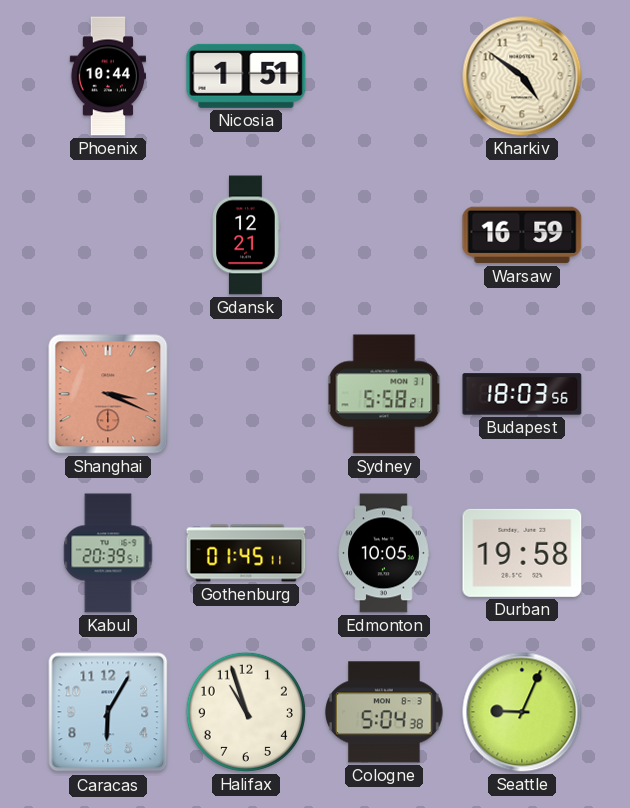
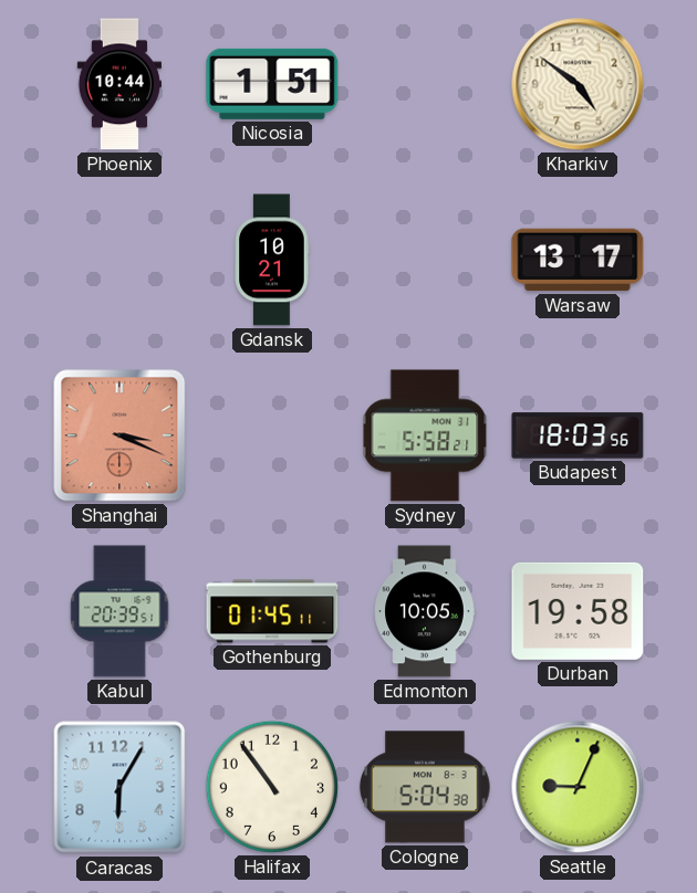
Gdansk: 12:21 -> 10:21
Warsaw: 16:59 -> 13:17
Halifax: 10:57 -> 10:54
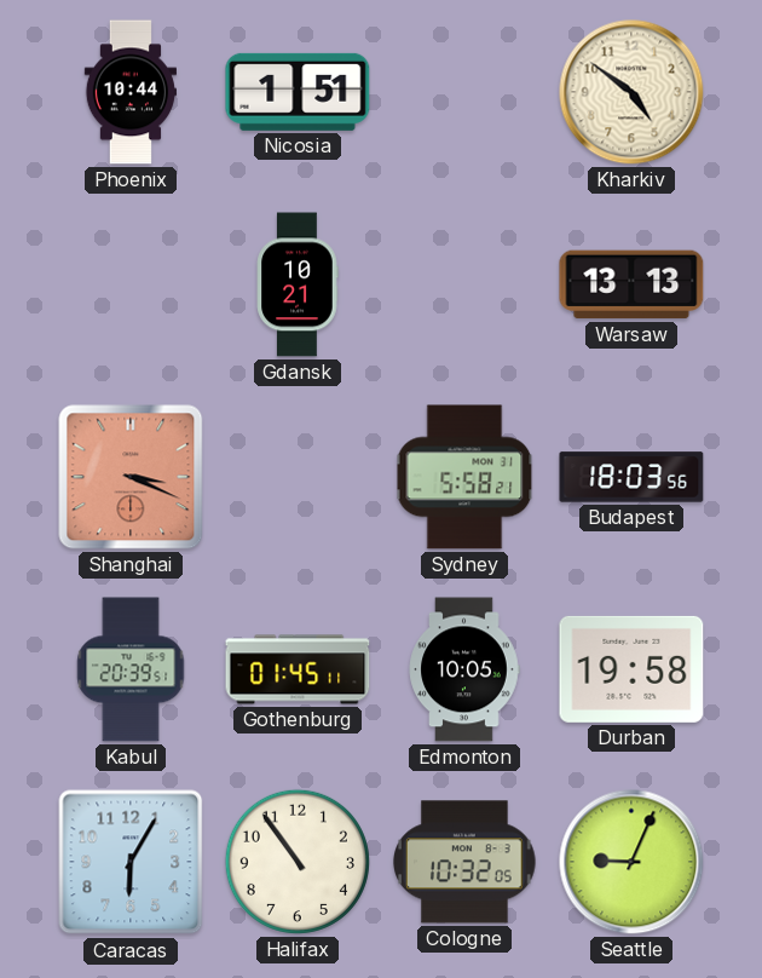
Warsaw: 13:17 -> 13:13
Cologne: 5:04 -> 10:32
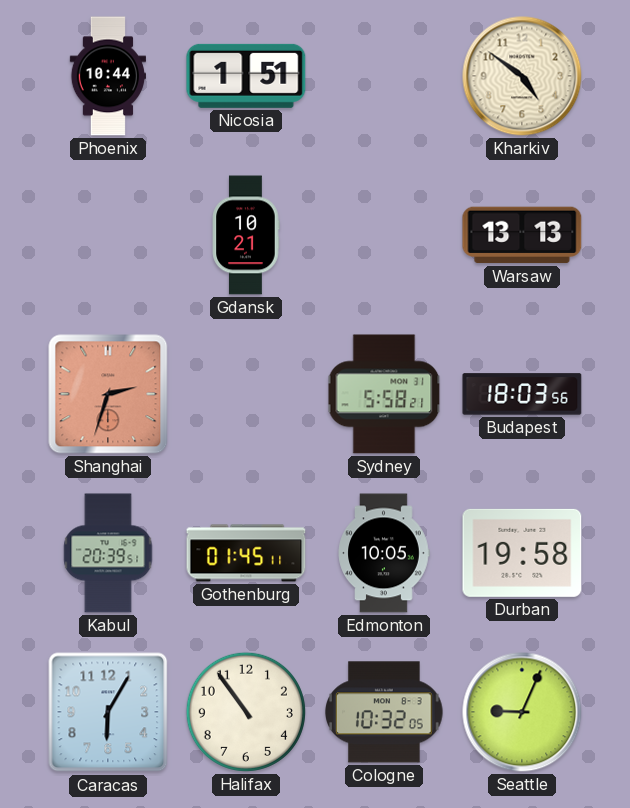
Shanghai: 3:19 -> 2:33
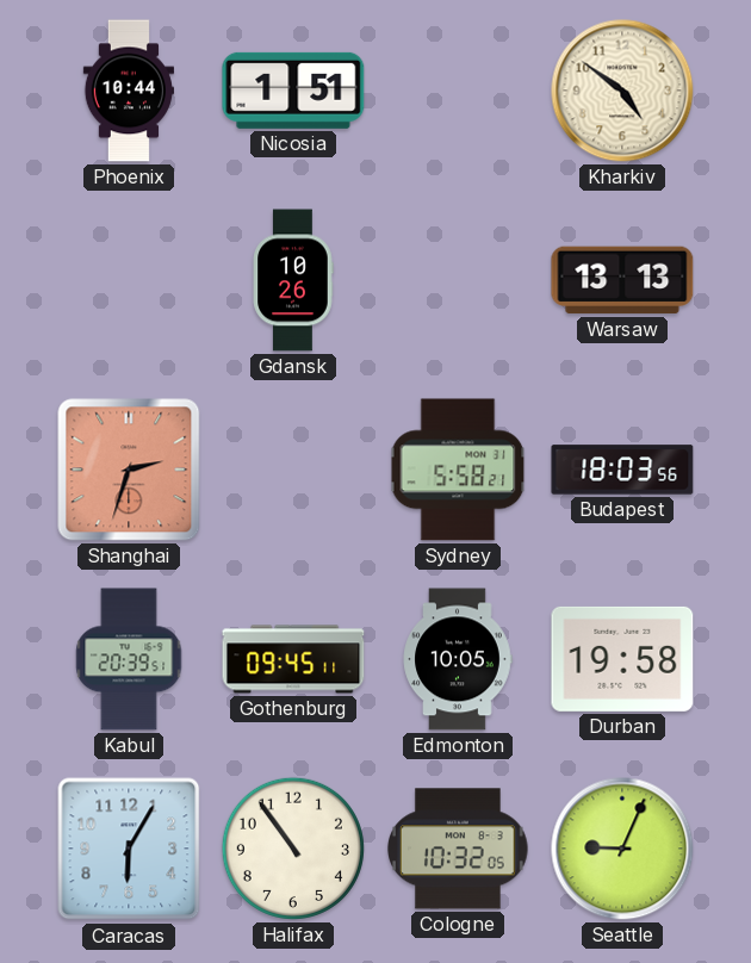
Gdansk: 10:21 -> 10:26
Gothenburg: 01:45 -> 09:45
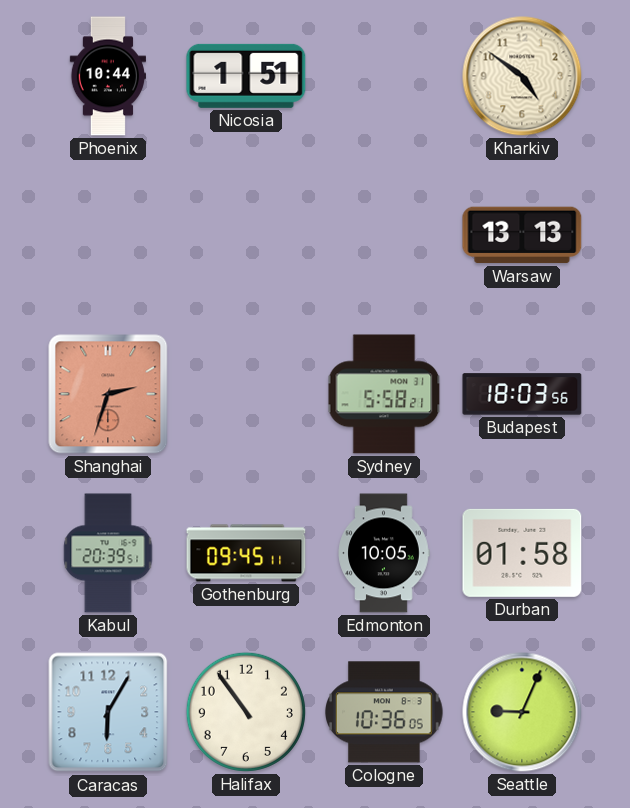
Gdansk: 10:26 -> none
Durban: 19:58 -> 01:58
Cologne: 10:32 -> 10:36
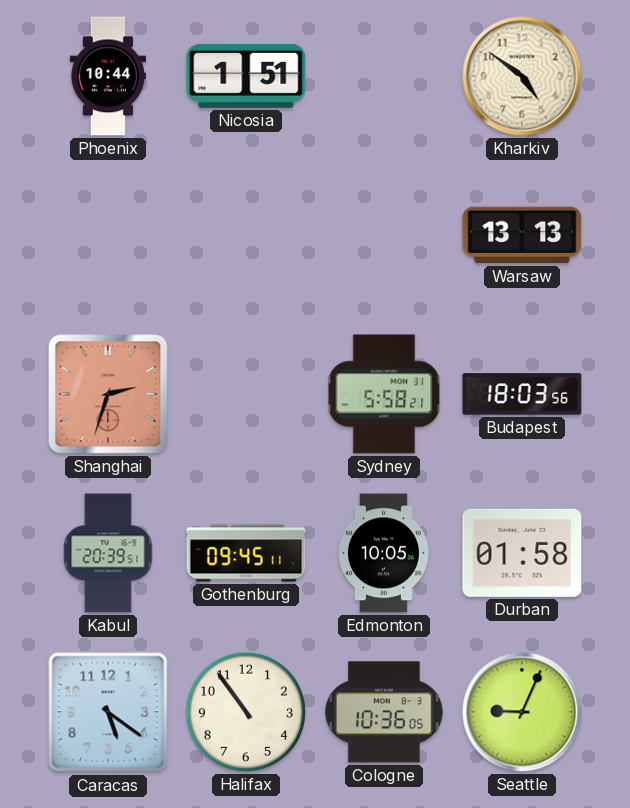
Caracas: 6:05 -> 5:21
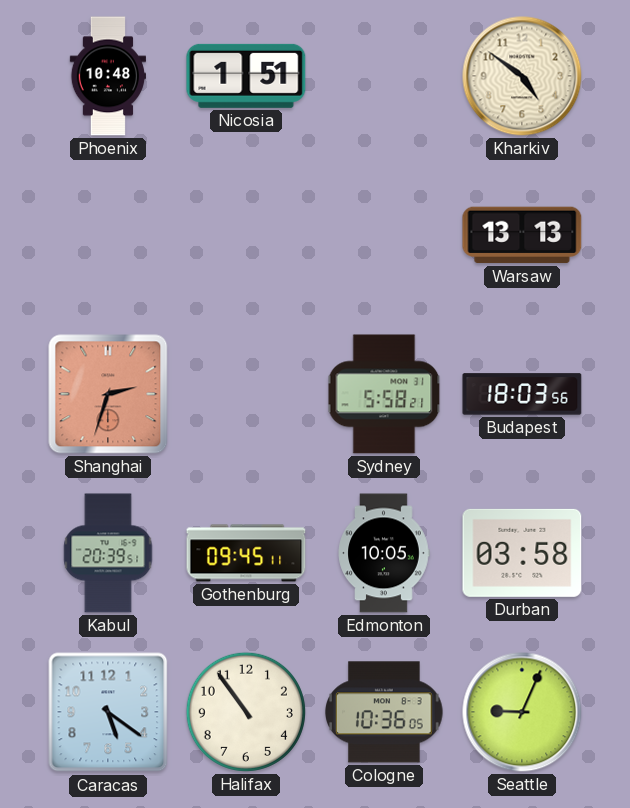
Phoenix: 10:44 -> 10:48
Durban: 01:58 -> 03:58
